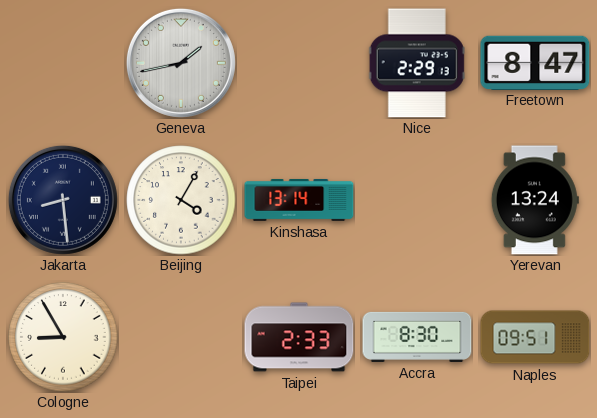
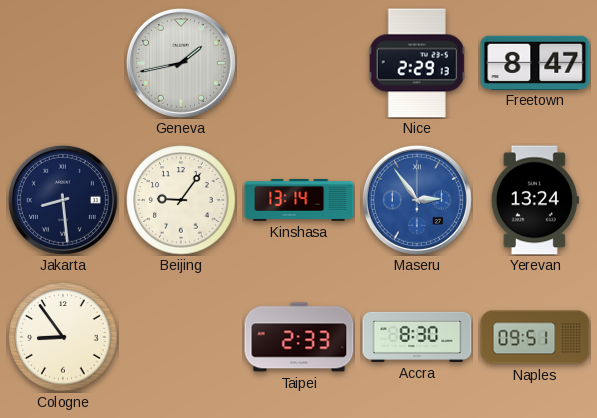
Beijing: 4:05 -> 9:06
Maseru: none -> 2:54
Cologne: 8:55 -> 8:54
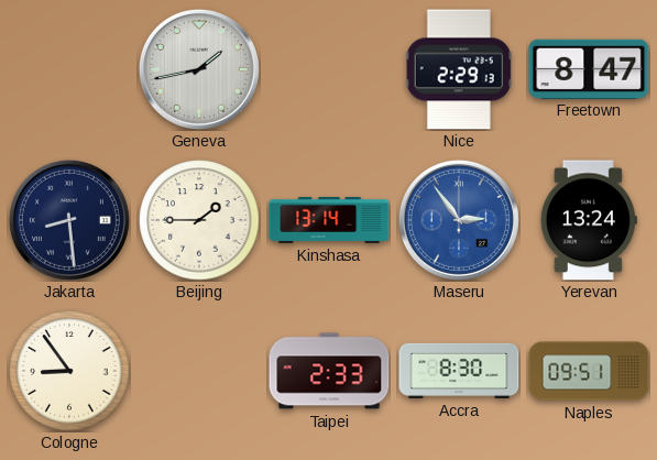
Beijing: 9:06 -> 1:45
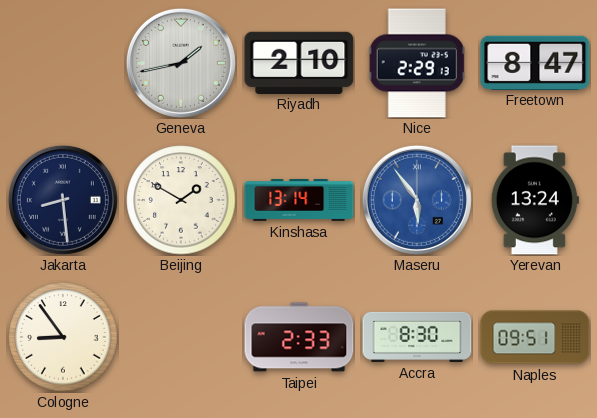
Riyadh: none -> 2:10
Beijing: 1:45 -> 1:50
Maseru: 2:54 -> 5:54
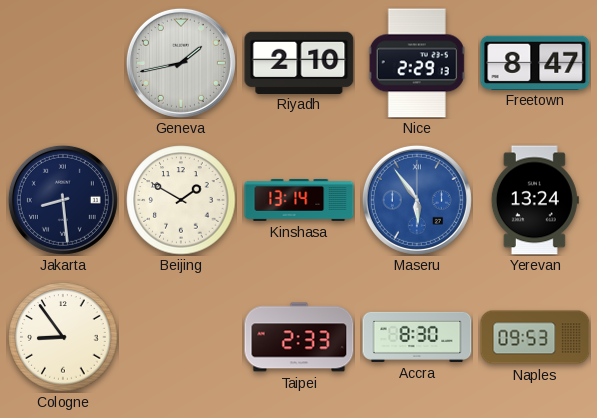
Naples: 09:51 -> 09:53
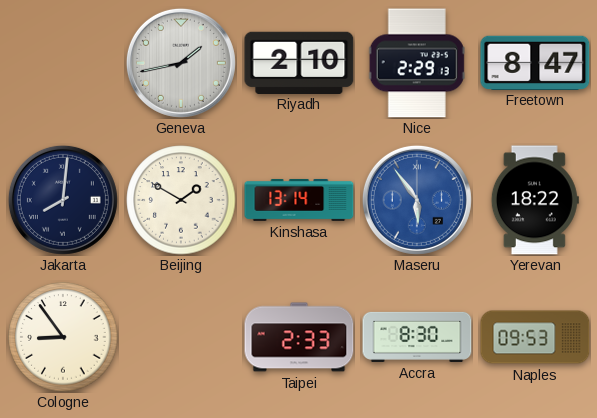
Jakarta: 8:29 -> 8:01
Yerevan: 13:24 -> 18:22
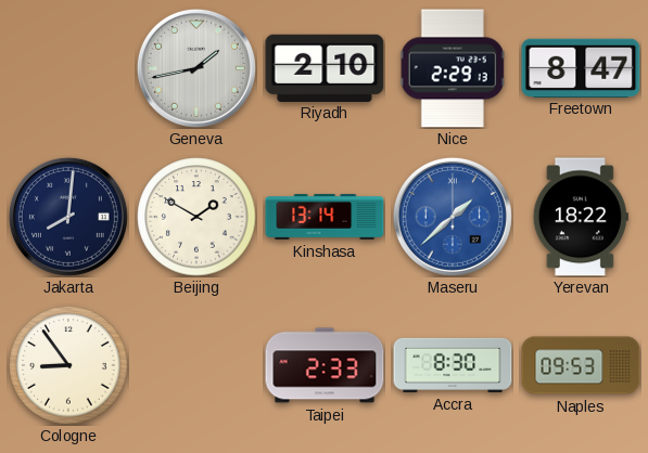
Maseru: 5:54 -> 1:38
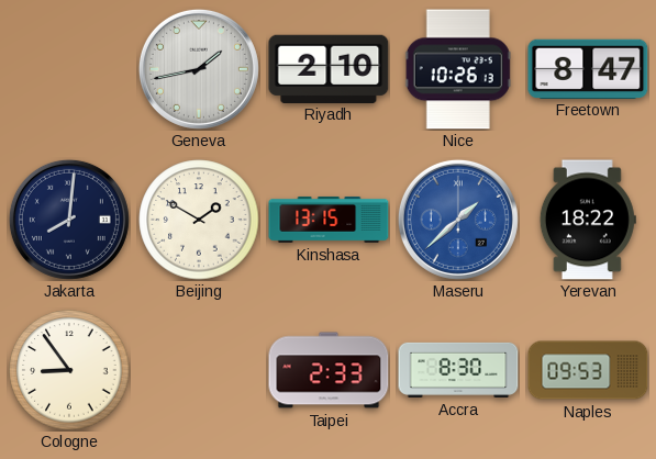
Nice: 2:29 -> 10:26
Kinshasa: 13:14 -> 13:15
